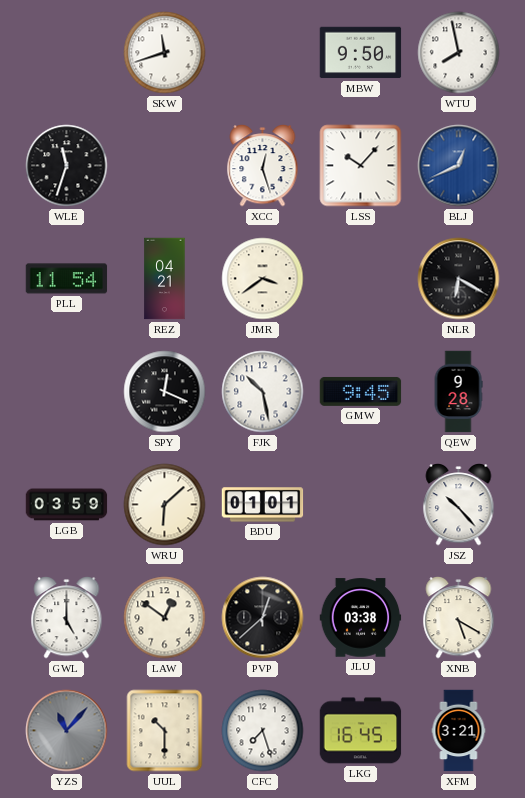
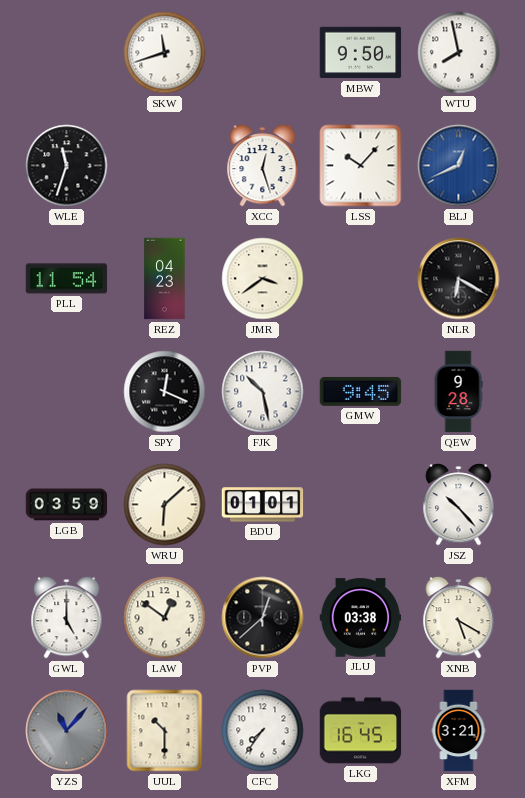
REZ: 04:21 -> 04:23
CFC: 7:27 -> 7:36
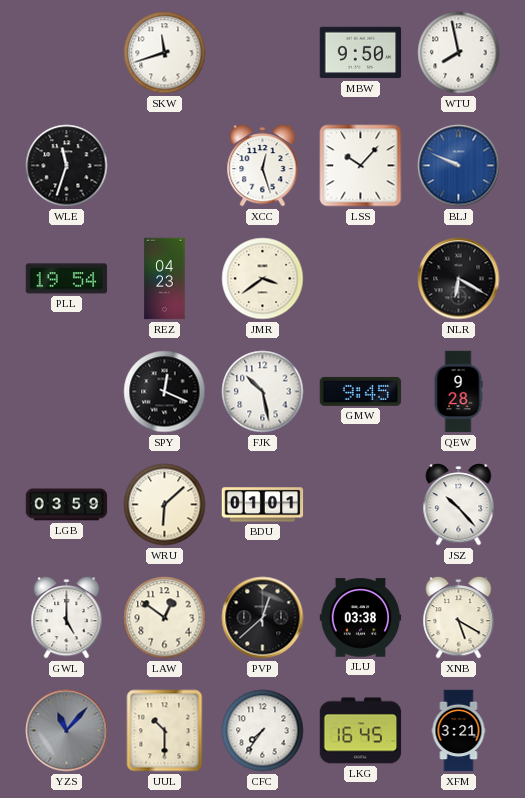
BLJ: 12:41 -> 9:49
PLL: 11:54 -> 19:54
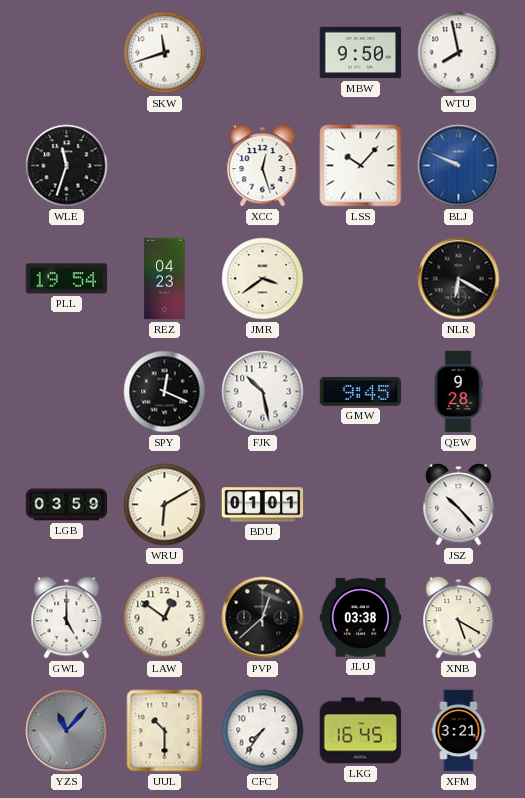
WRU: 6:08 -> 6:10
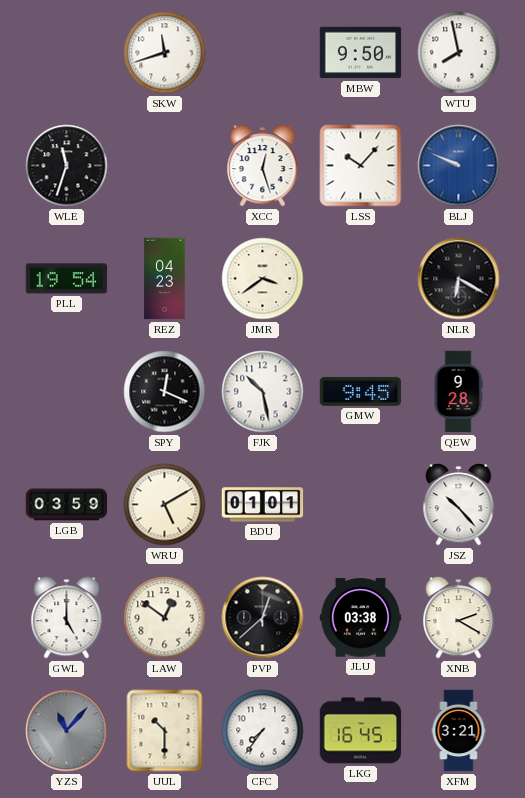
WRU: 6:10 -> 5:10
XNB: 5:20 -> 2:20
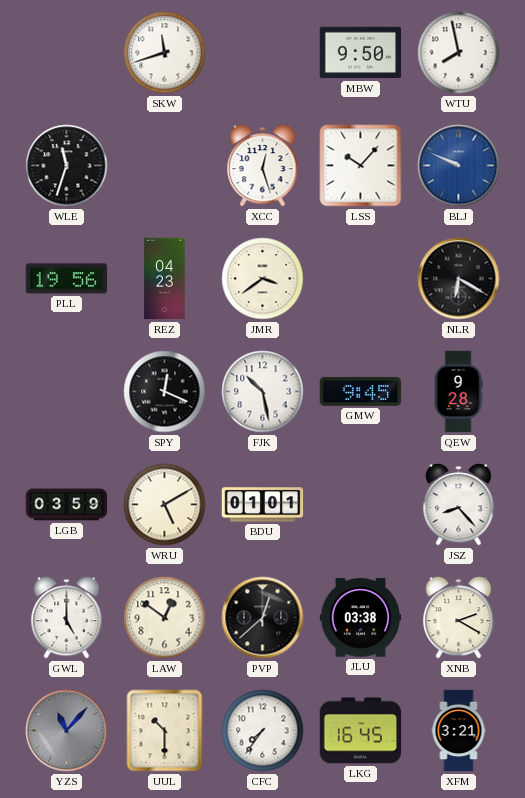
PLL: 19:54 -> 19:56
JSZ: 10:23 -> 8:23
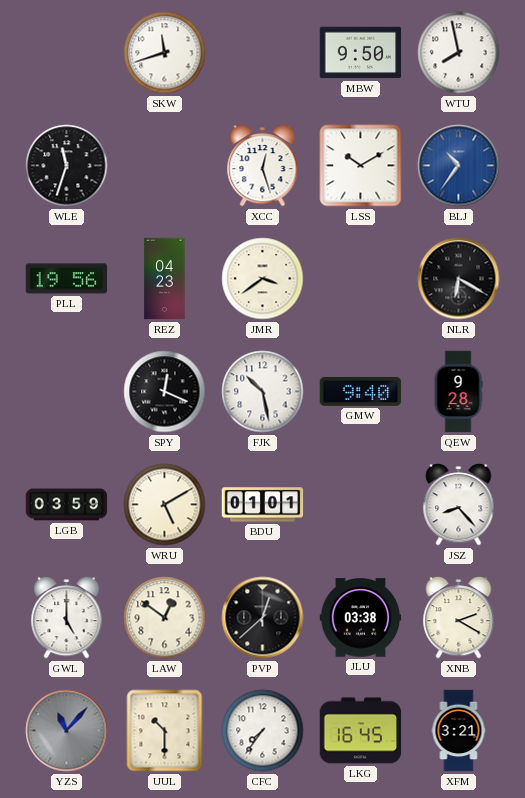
LSS: 10:07 -> 10:10
BLJ: 9:49 -> 10:36
GMW: 9:45 -> 9:40
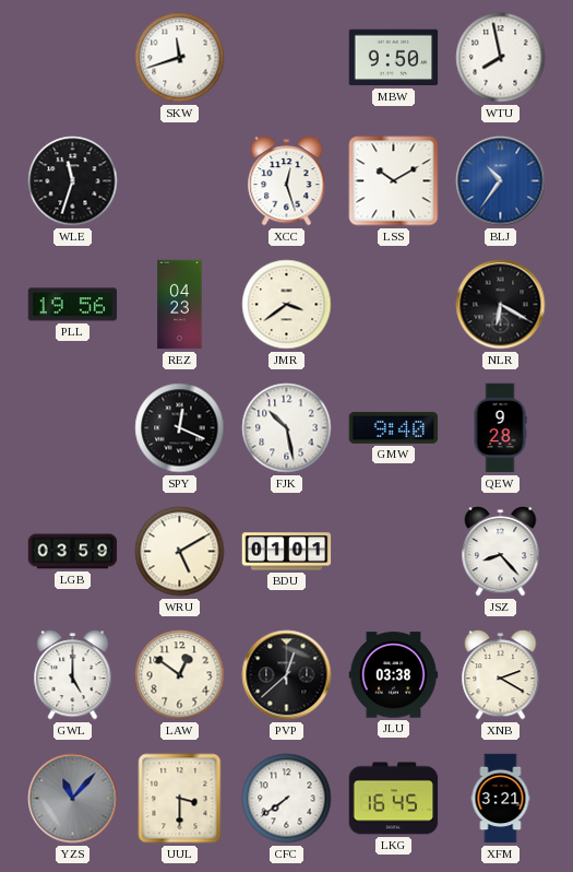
UUL: 10:30 -> 3:30
CFC: 7:36 -> 7:39
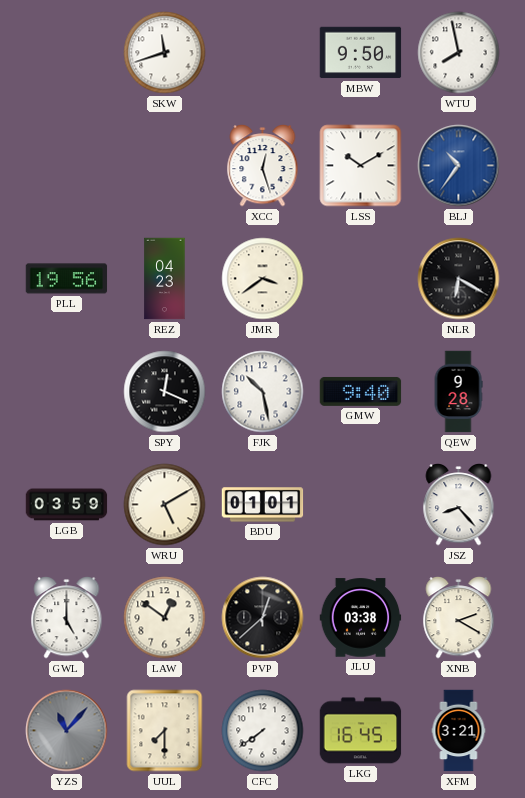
WLE: 11:33 -> none
UUL: 3:30 -> 7:30
